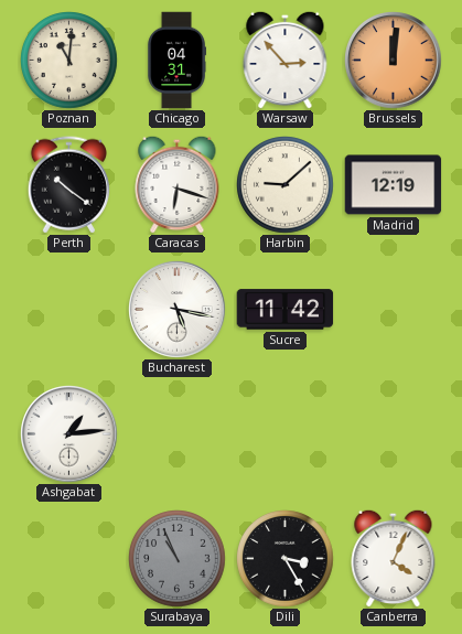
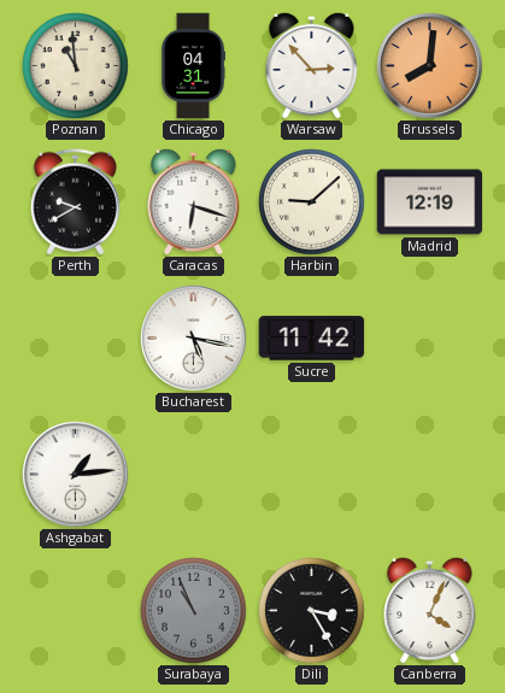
Poznan: 11:01 -> 10:59
Brussels: 12:01 -> 8:01
Perth: 10:21 -> 9:40
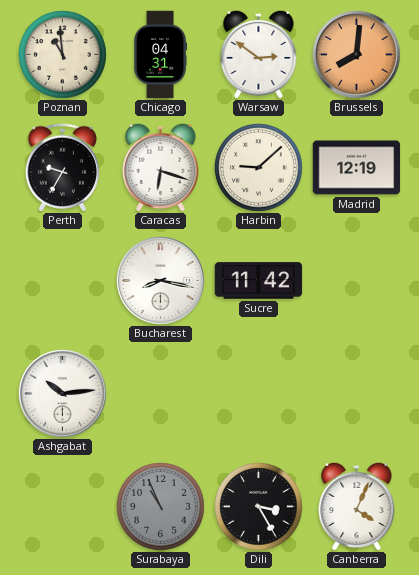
Warsaw: 2:53 -> 2:51
Perth: 9:40 -> 9:35
Bucharest: 5:17 -> 8:17
Ashgabat: 1:14 -> 10:14
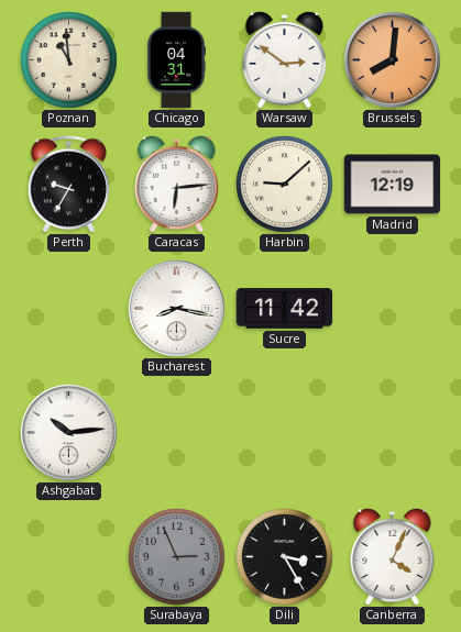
Caracas: 6:18 -> 6:14
Surabaya: 10:56 -> 2:56
